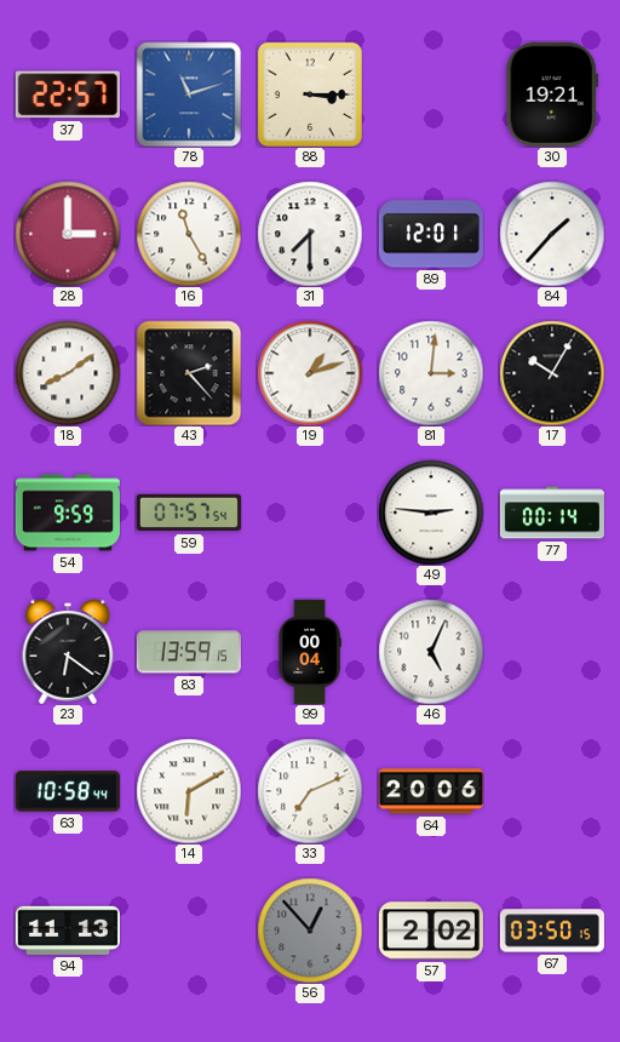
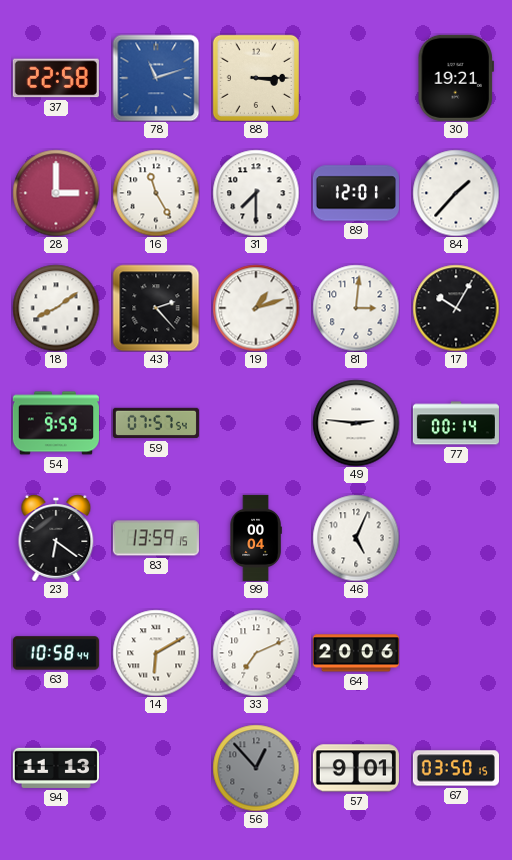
37: 22:57 -> 22:58
57: 2:02 -> 9:01
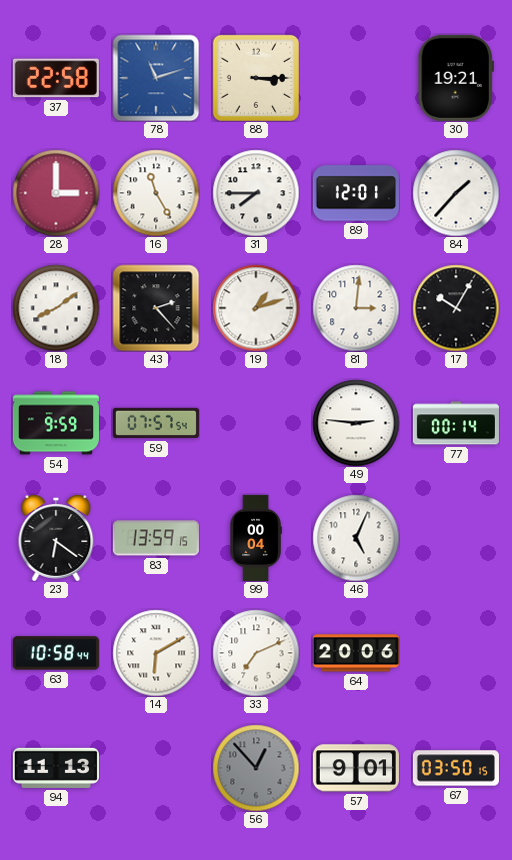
31: 7:30 -> 7:45
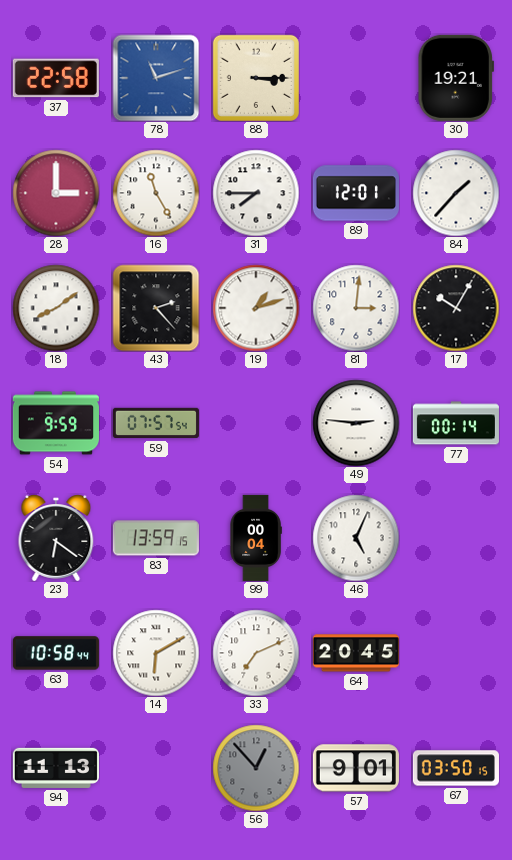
64: 20:06 -> 20:45
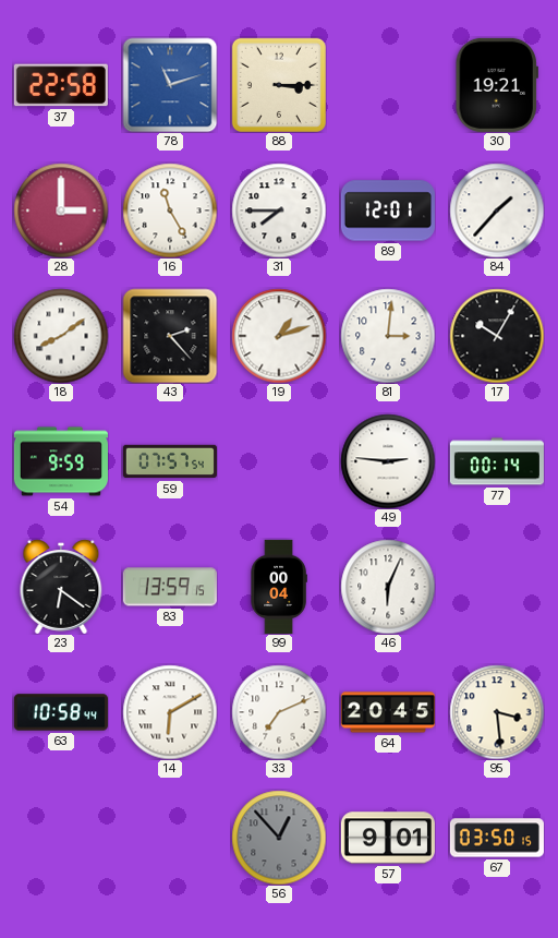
46: 5:04 -> 6:04
95: none -> 3:29
94: 11:13 -> none
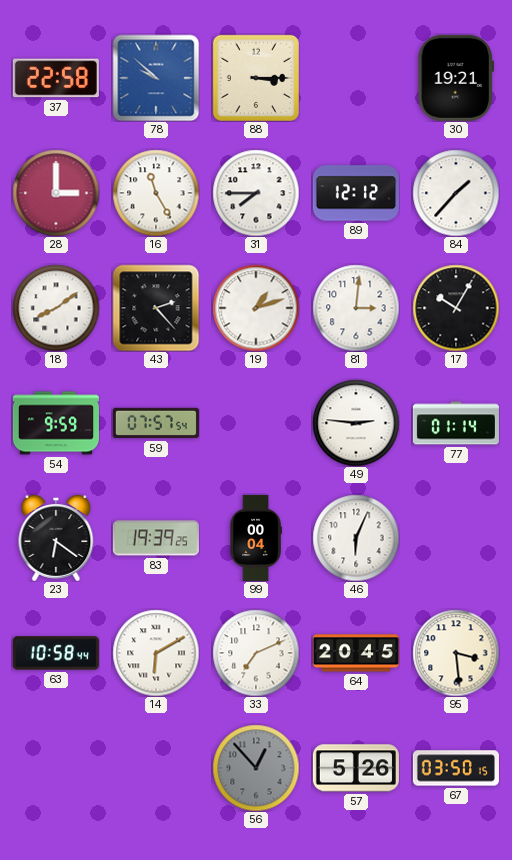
78: 11:12 -> 9:52
89: 12:01 -> 12:12
77: 00:14 -> 01:14
83: 13:59 -> 19:39
57: 9:01 -> 5:26
